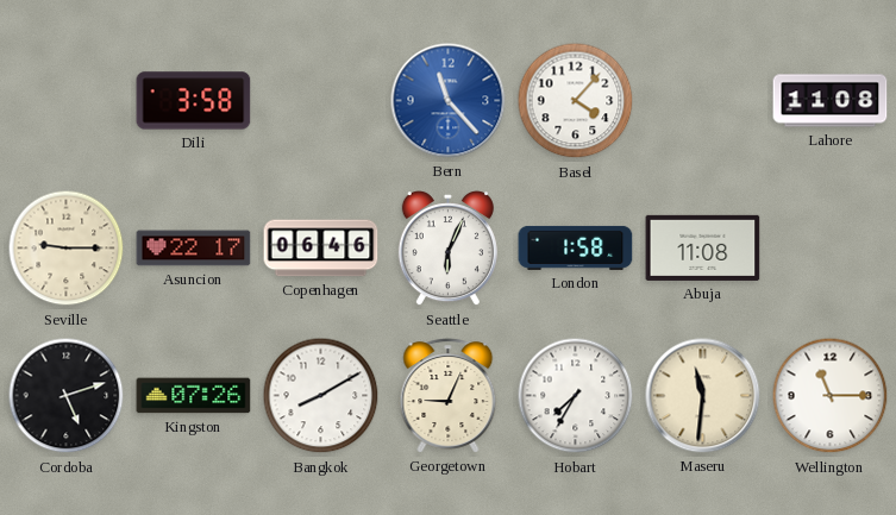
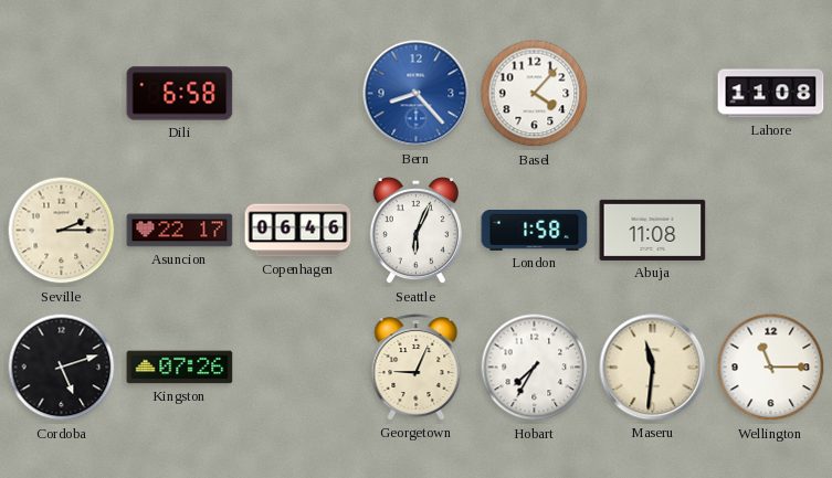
Dili: 3:58 -> 6:58
Bern: 11:23 -> 8:23
Seville: 9:15 -> 2:15
Bangkok: 8:10 -> none
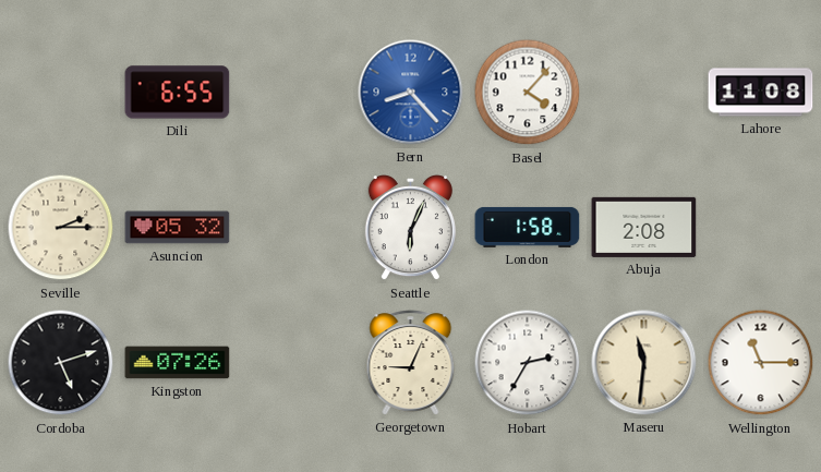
Dili: 6:58 -> 6:55
Asuncion: 22:17 -> 05:32
Copenhagen: 06:46 -> none
Abuja: 11:08 -> 2:08
Hobart: 7:35 -> 2:35
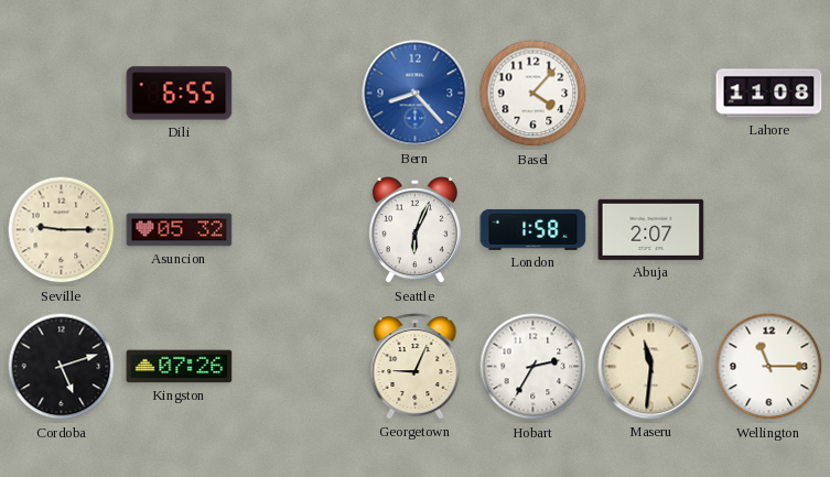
Seville: 2:15 -> 9:15
Abuja: 2:08 -> 2:07
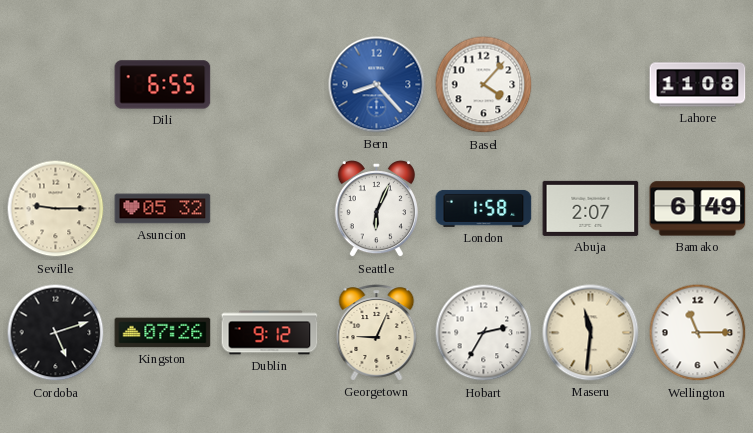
Bamako: none -> 6:49
Dublin: none -> 9:12
